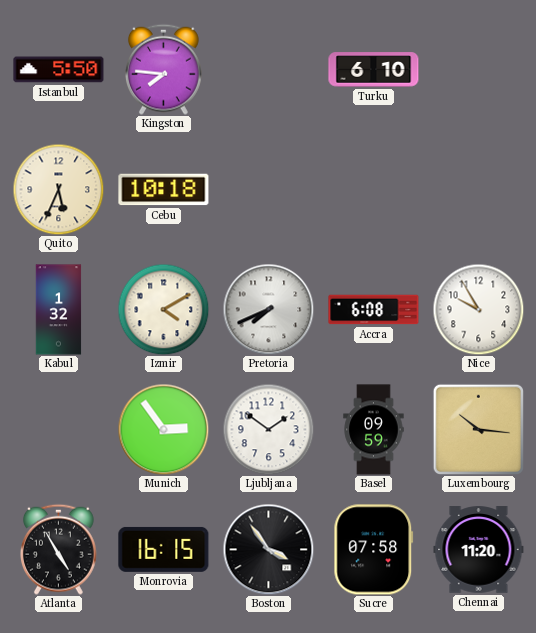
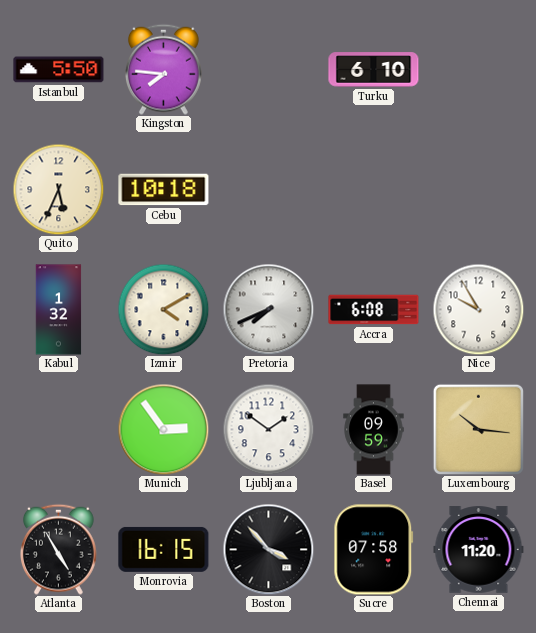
Boston: 3:54 -> 3:53
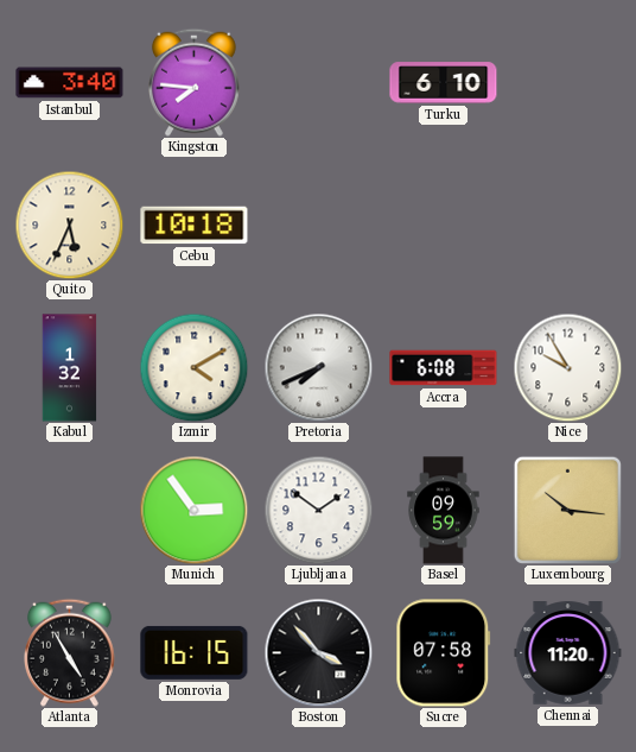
Istanbul: 5:50 -> 3:40
